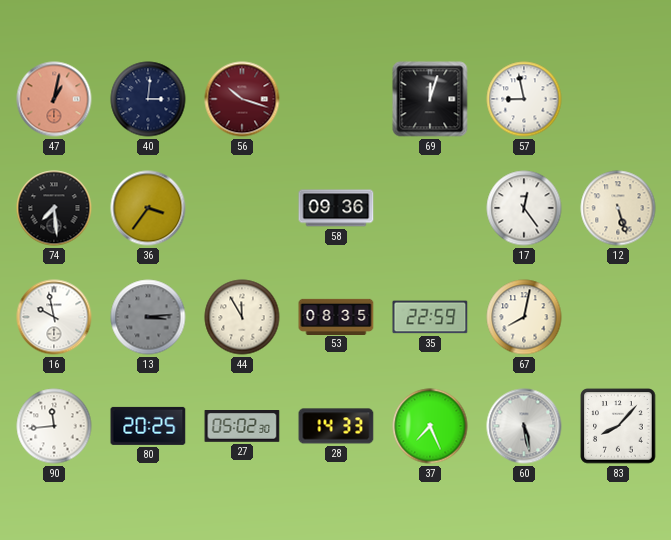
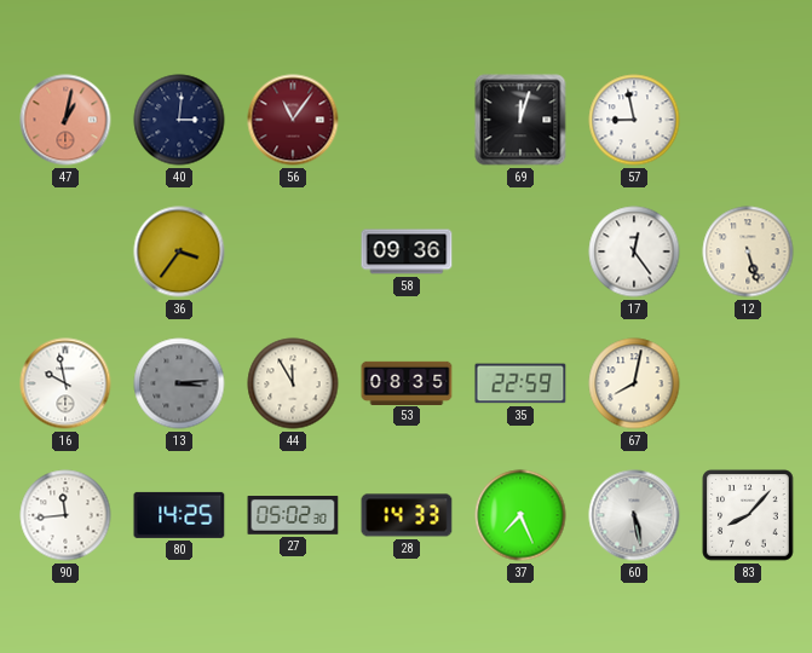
56: 10:18 -> 11:06
74: 7:29 -> none
80: 20:25 -> 14:25
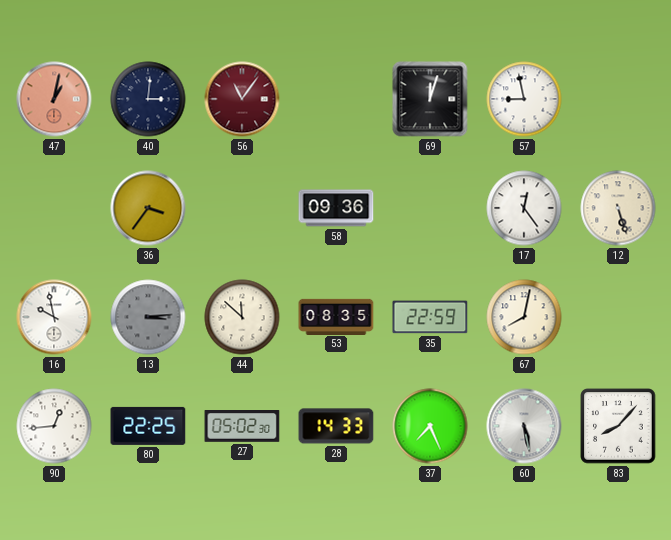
44: 11:55 -> 11:52
90: 11:44 -> 12:44
80: 14:25 -> 22:25
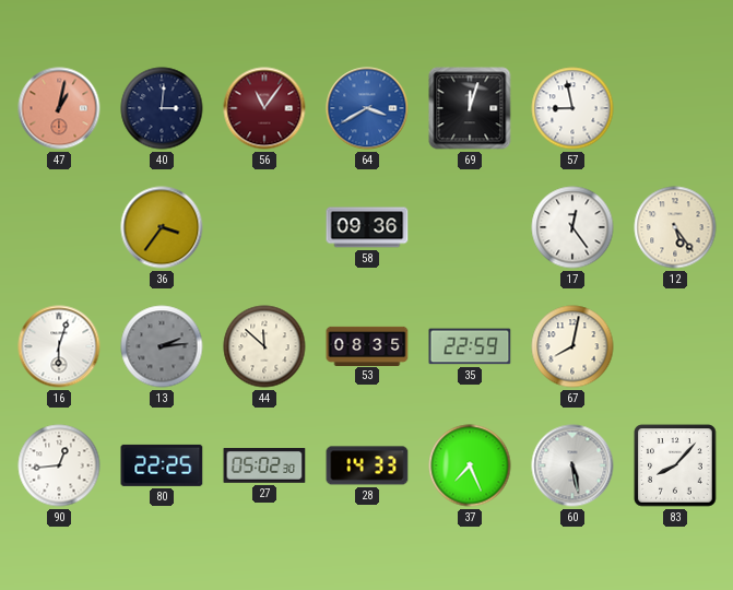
64: none -> 3:40
12: 5:27 -> 5:24
16: 9:58 -> 6:03
13: 3:14 -> 2:14
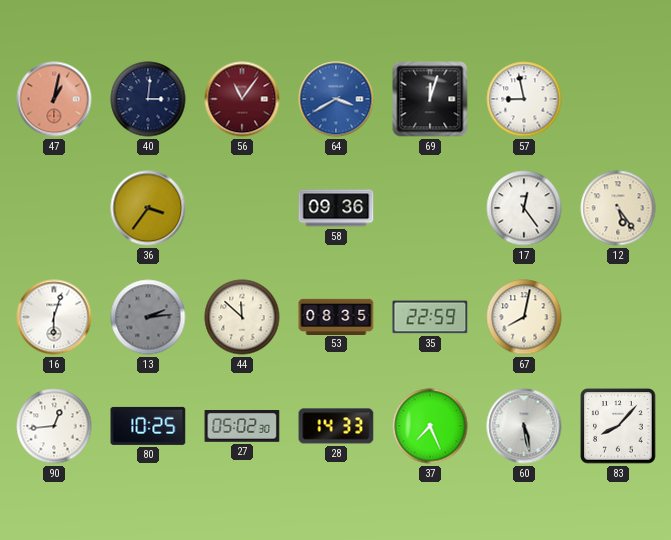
80: 22:25 -> 10:25
